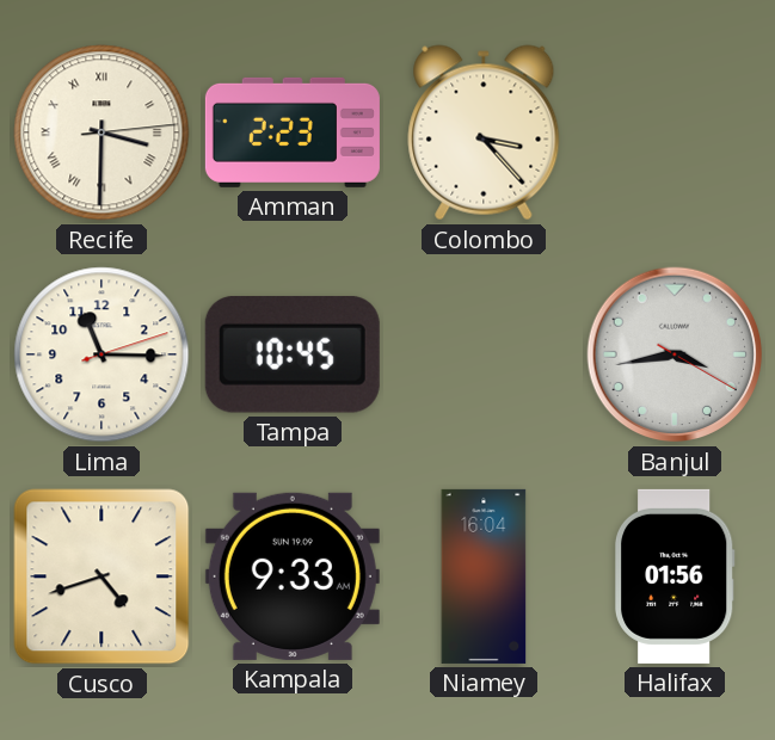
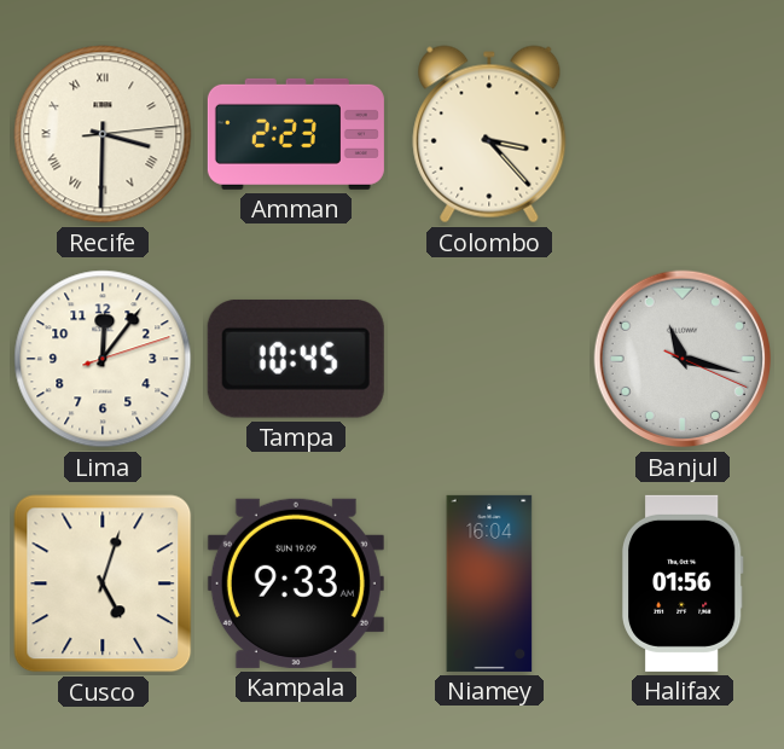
Lima: 11:15 -> 12:06
Banjul: 3:43 -> 11:17
Cusco: 4:42 -> 5:03
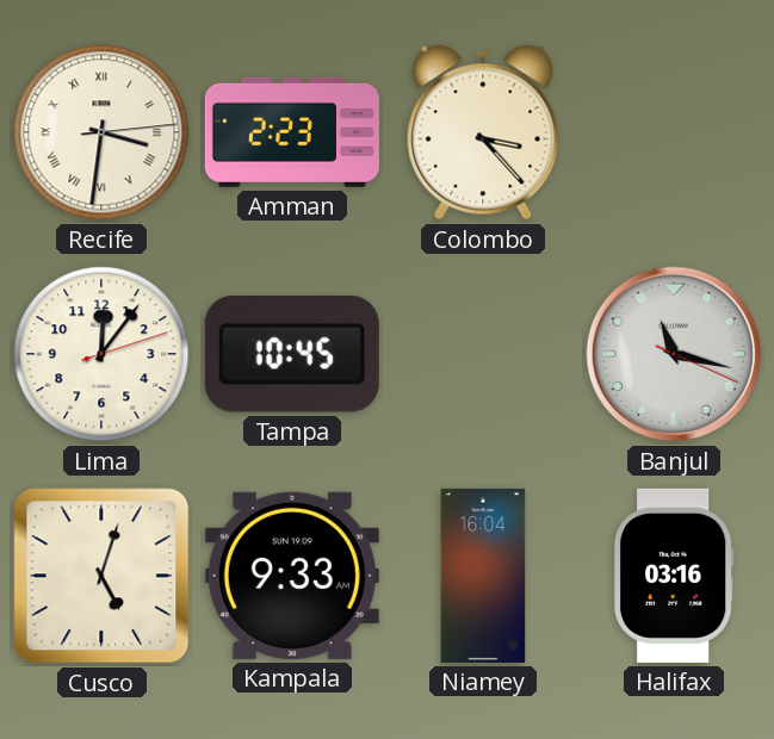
Recife: 3:30 -> 3:31
Halifax: 01:56 -> 03:16
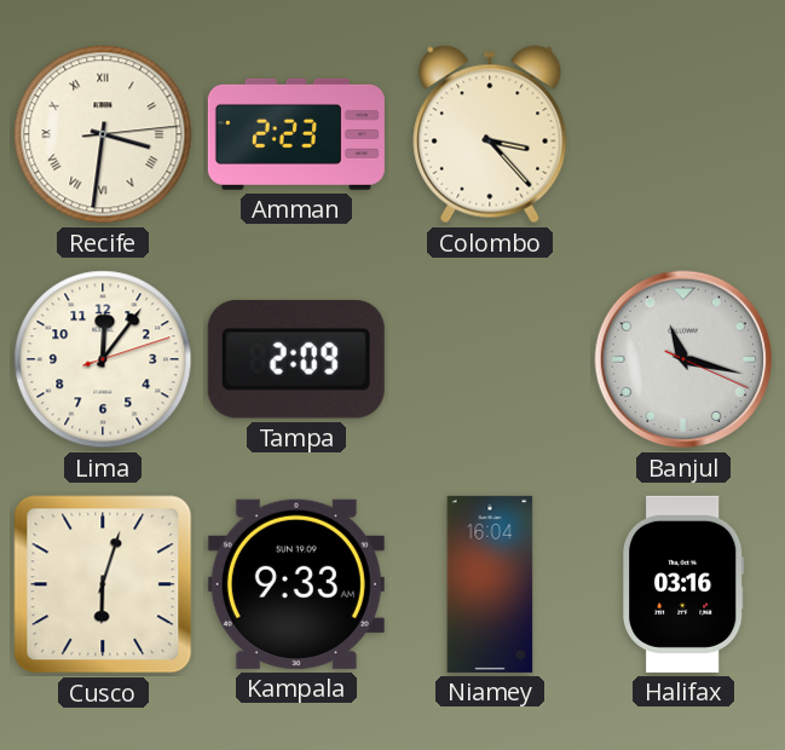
Tampa: 10:45 -> 2:09
Cusco: 5:03 -> 6:03
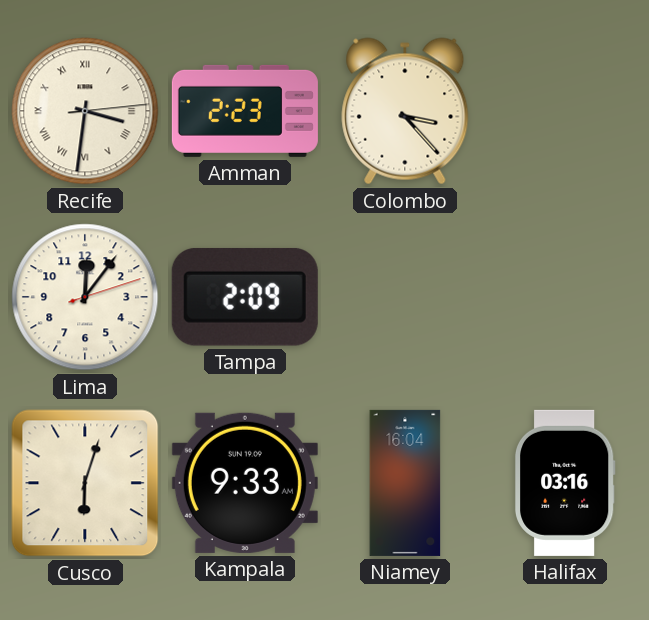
Banjul: 11:17 -> none
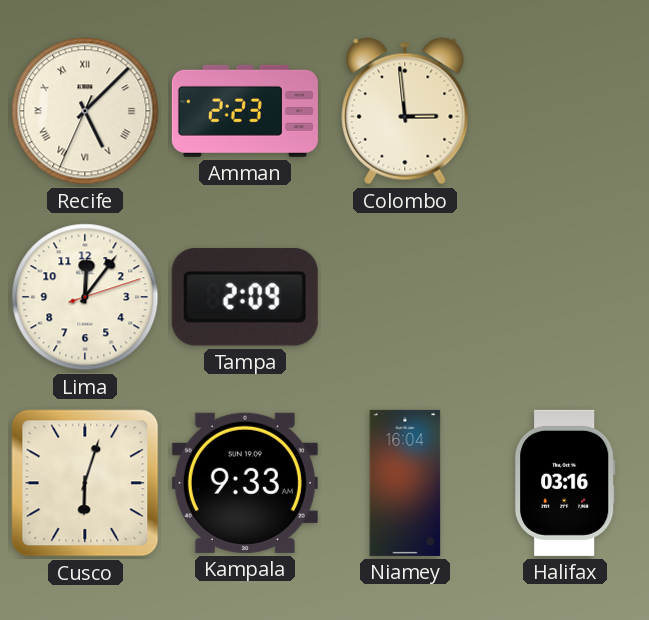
Recife: 3:31 -> 5:07
Colombo: 3:23 -> 2:59
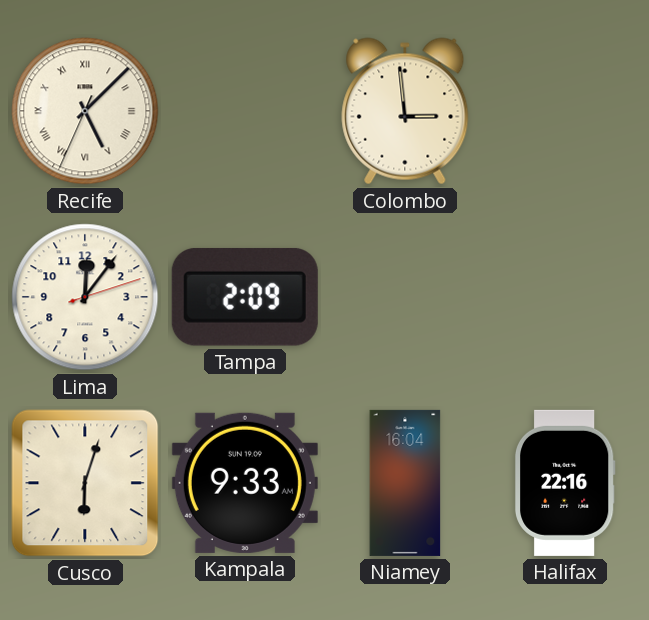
Amman: 2:23 -> none
Halifax: 03:16 -> 22:16
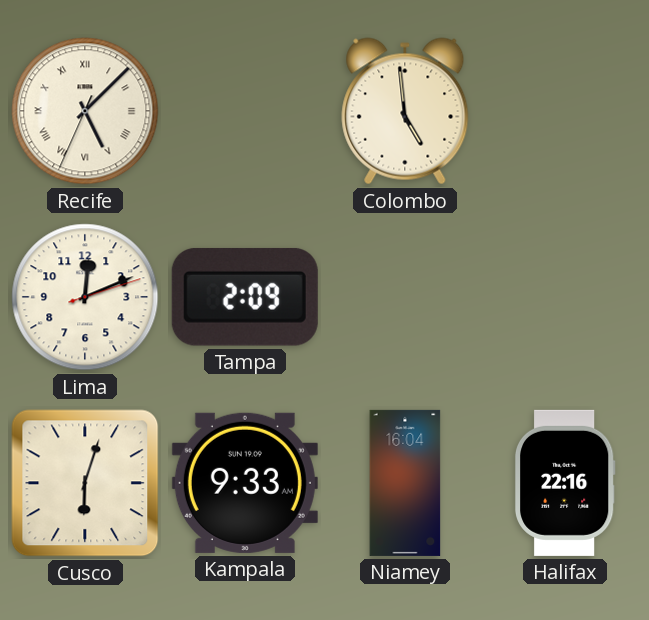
Colombo: 2:59 -> 4:59
Lima: 12:06 -> 12:11
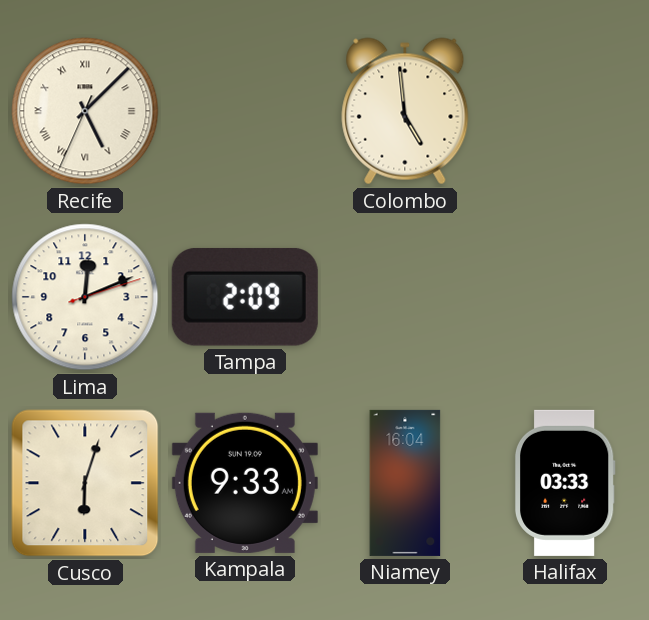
Halifax: 22:16 -> 03:33
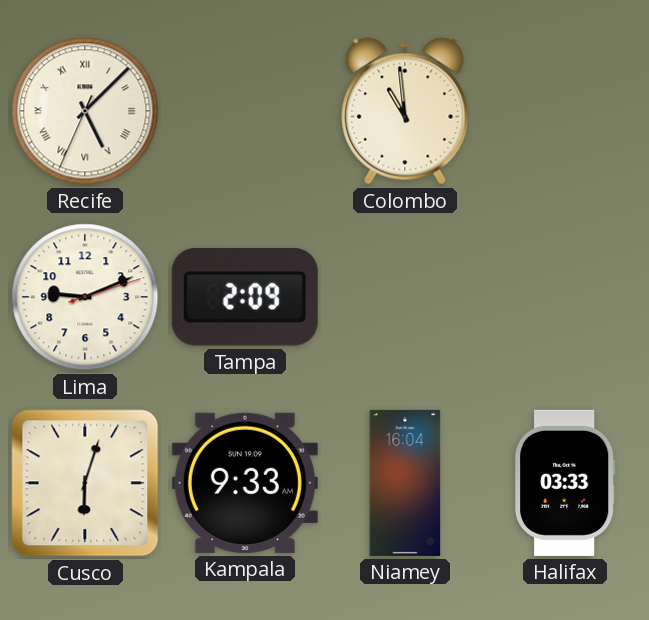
Colombo: 4:59 -> 10:59
Lima: 12:11 -> 9:11
